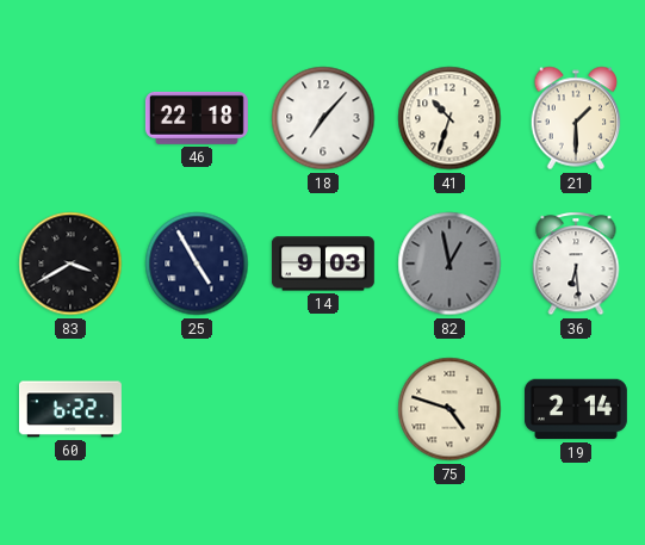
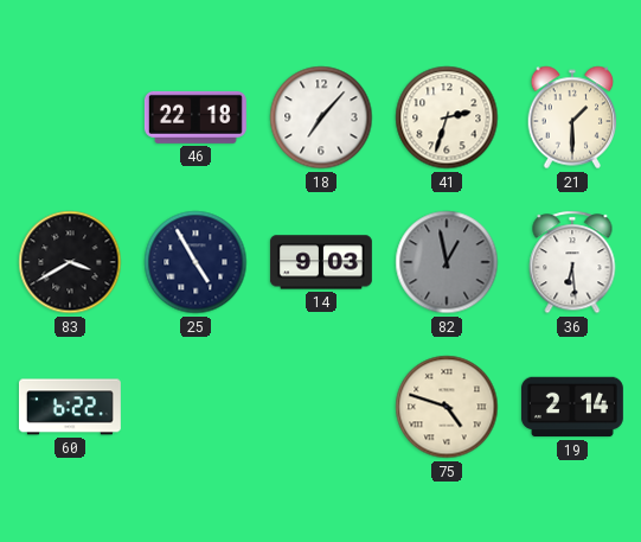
41: 10:33 -> 2:33
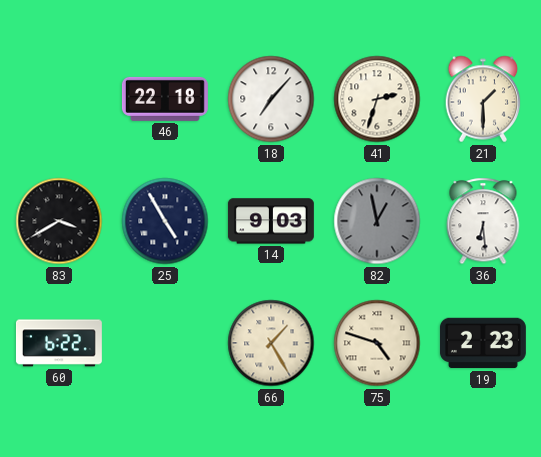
66: none -> 1:25
19: 2:14 -> 2:23
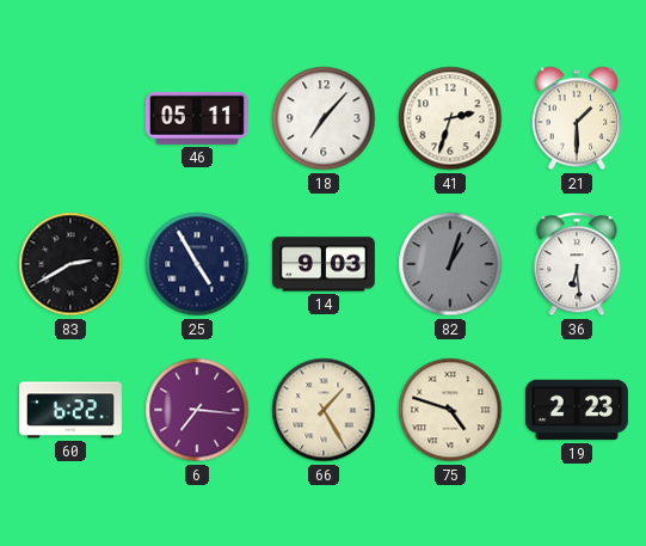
46: 22:18 -> 05:11
83: 3:40 -> 2:40
82: 12:58 -> 1:03
6: none -> 7:16
